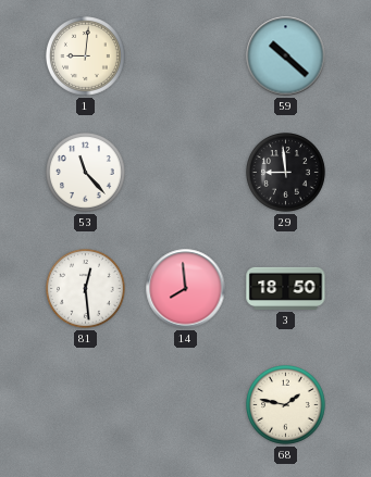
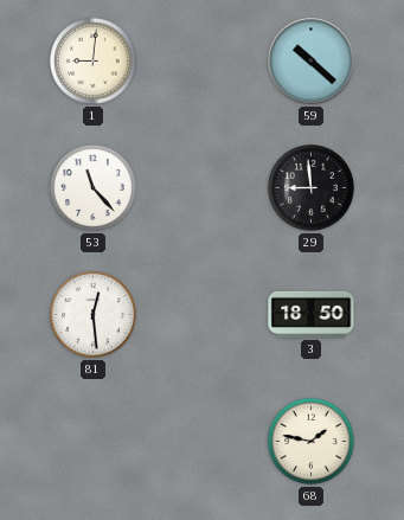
14: 7:59 -> none
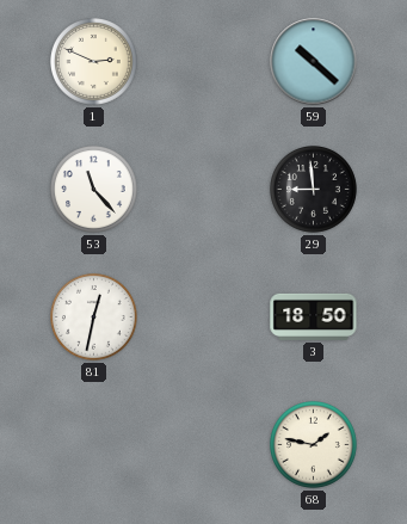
1: 9:01 -> 2:49
81: 12:29 -> 12:32
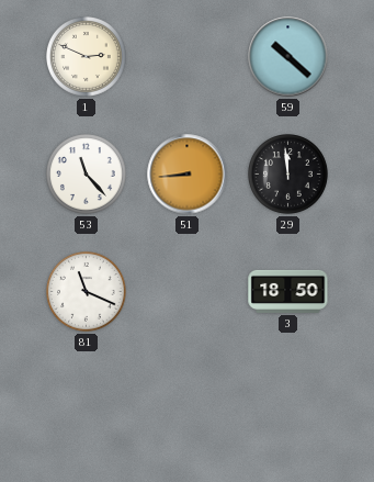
51: none -> 8:44
29: 8:59 -> 11:59
81: 12:32 -> 11:19
68: 1:47 -> none
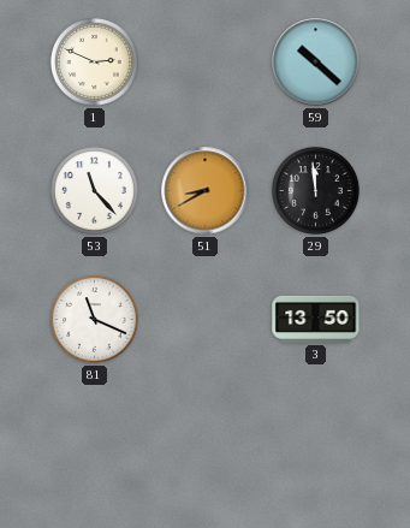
51: 8:44 -> 8:40
3: 18:50 -> 13:50
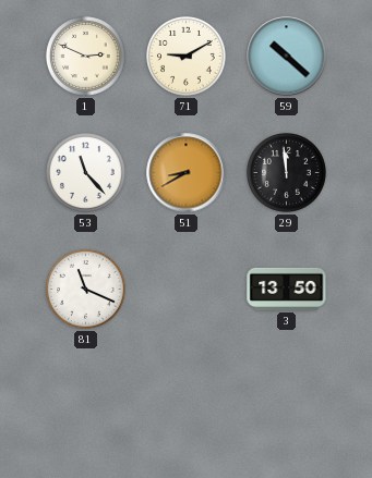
71: none -> 9:10
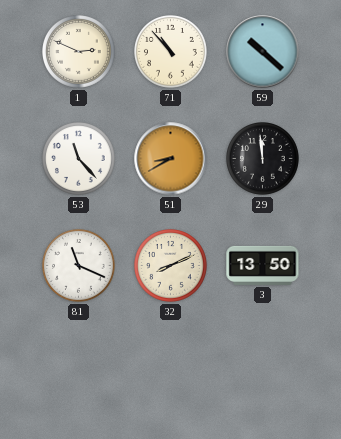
71: 9:10 -> 10:53
32: none -> 8:11
